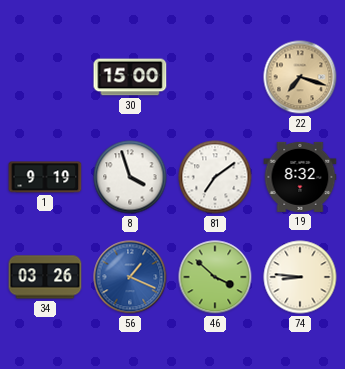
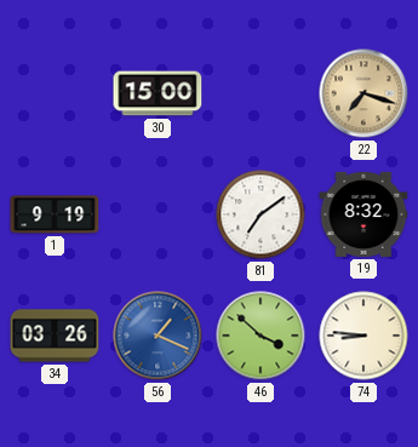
8: 3:57 -> none
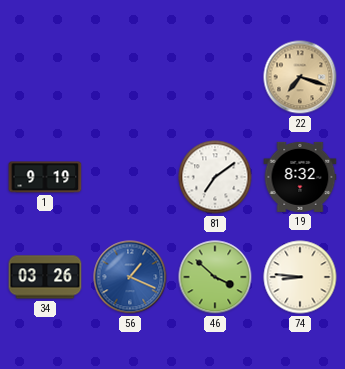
30: 15:00 -> none
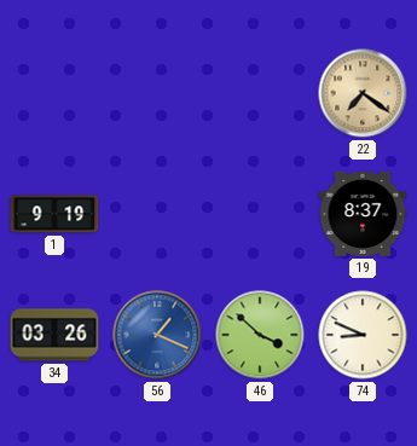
22: 7:18 -> 7:21
81: 7:09 -> none
19: 8:32 -> 8:37
74: 8:46 -> 8:49
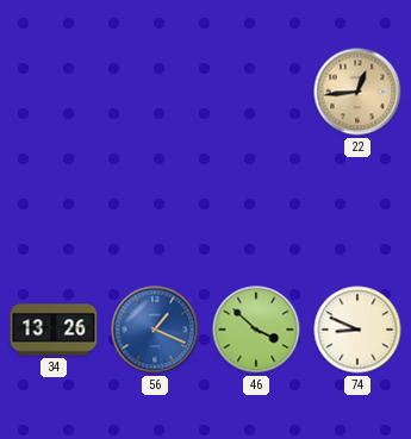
22: 7:21 -> 12:44
1: 9:19 -> none
19: 8:37 -> none
34: 03:26 -> 13:26
